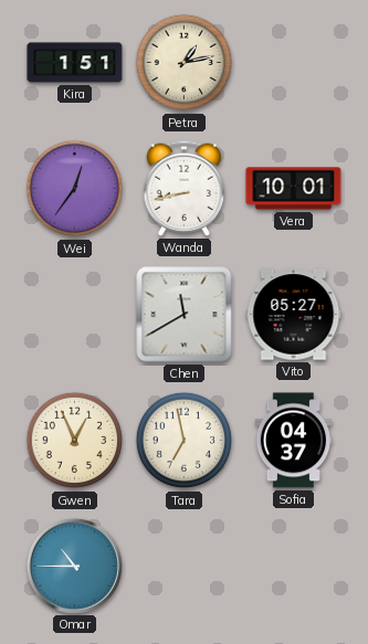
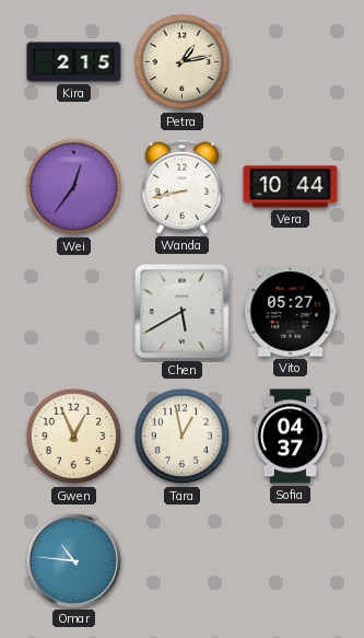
Kira: 1:51 -> 2:15
Vera: 10:01 -> 10:44
Chen: 11:40 -> 5:40
Tara: 6:58 -> 12:58
Omar: 10:45 -> 10:46
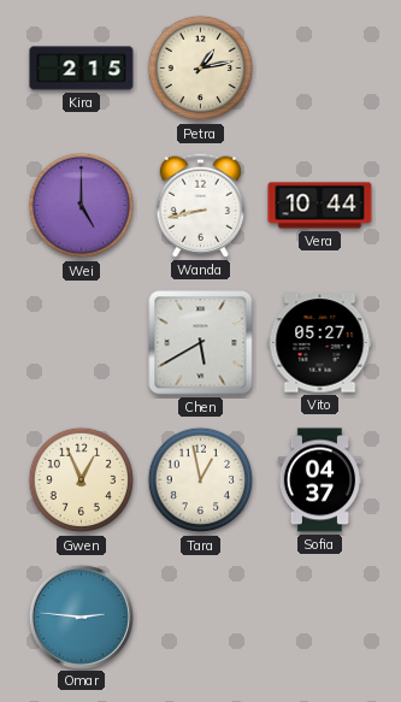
Wei: 12:36 -> 5:00
Omar: 10:46 -> 2:46
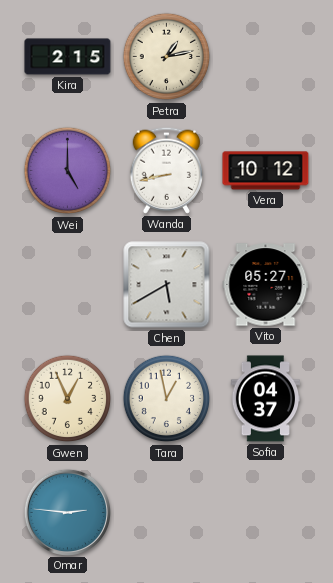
Vera: 10:44 -> 10:12
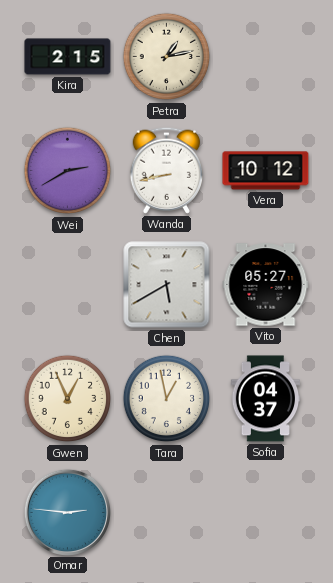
Wei: 5:00 -> 2:40
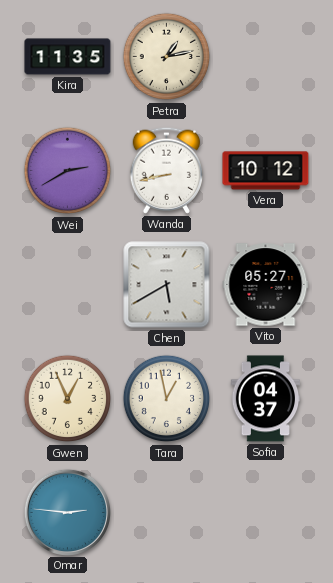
Kira: 2:15 -> 11:35
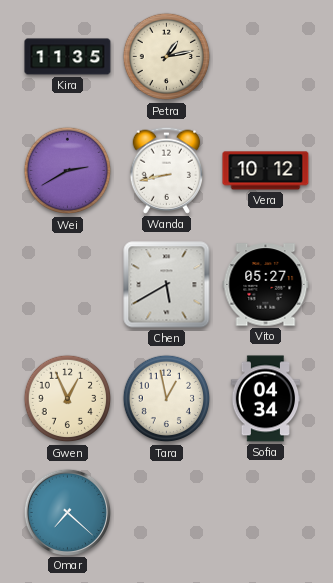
Sofia: 04:37 -> 04:34
Omar: 2:46 -> 7:22
